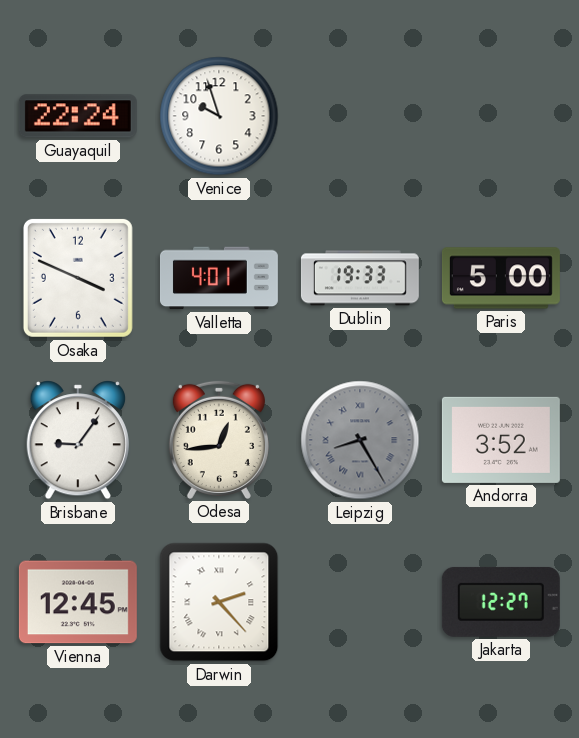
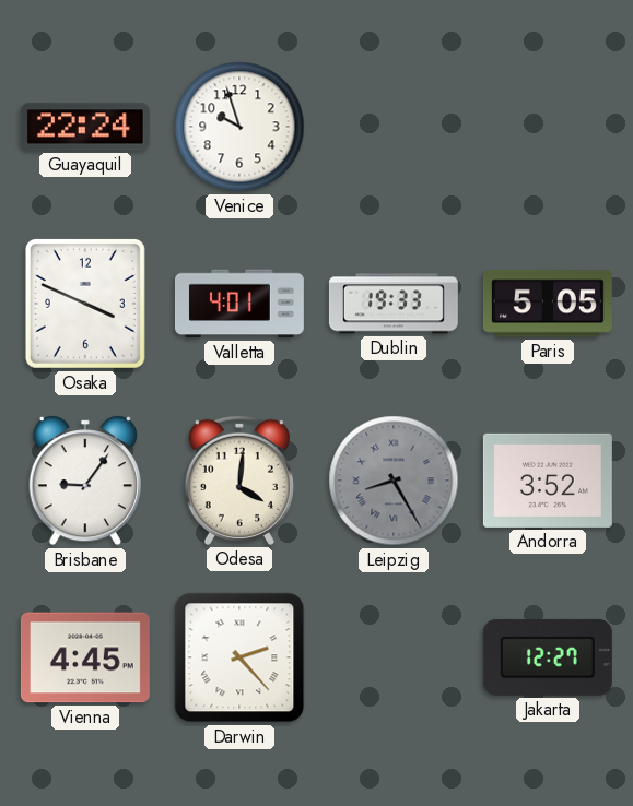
Paris: 5:00 -> 5:05
Odesa: 12:44 -> 4:01
Vienna: 12:45 -> 4:45
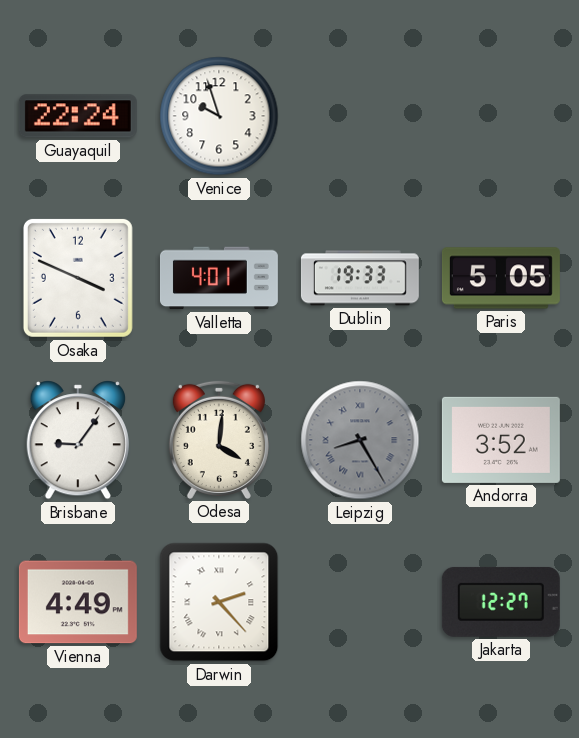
Vienna: 4:45 -> 4:49
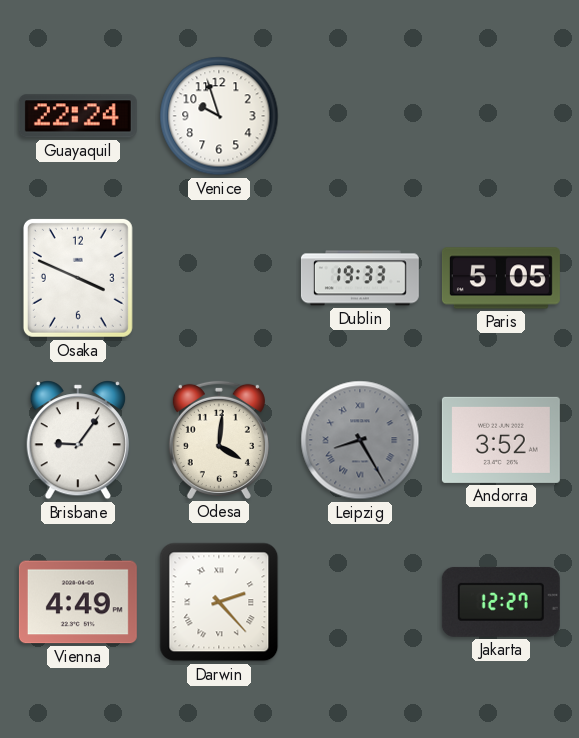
Valletta: 4:01 -> none
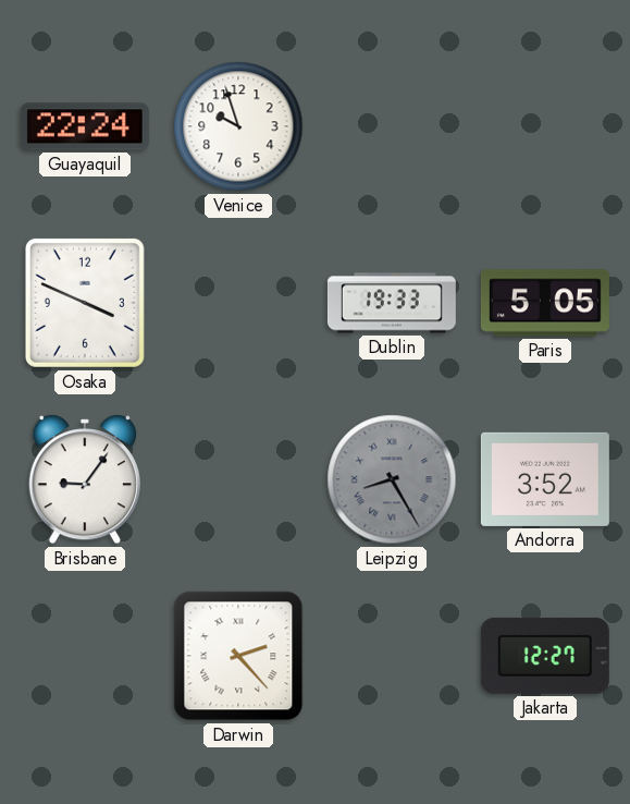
Odesa: 4:01 -> none
Vienna: 4:49 -> none
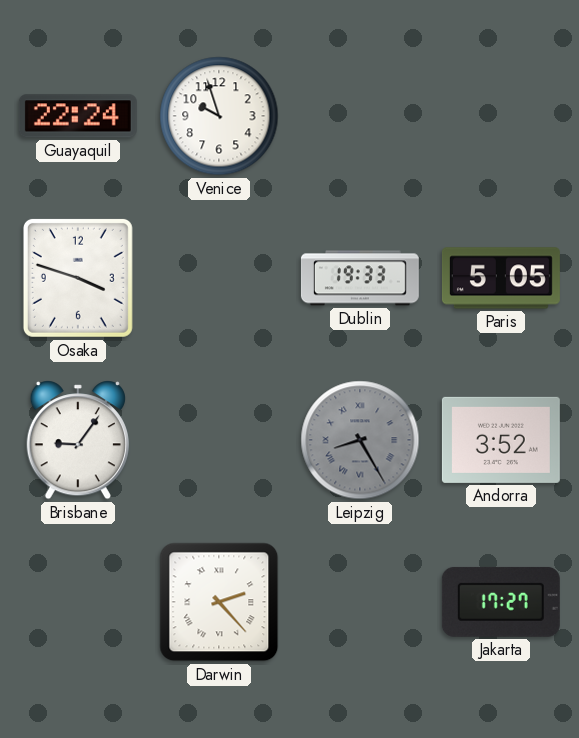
Osaka: 3:49 -> 3:48
Jakarta: 12:27 -> 17:27
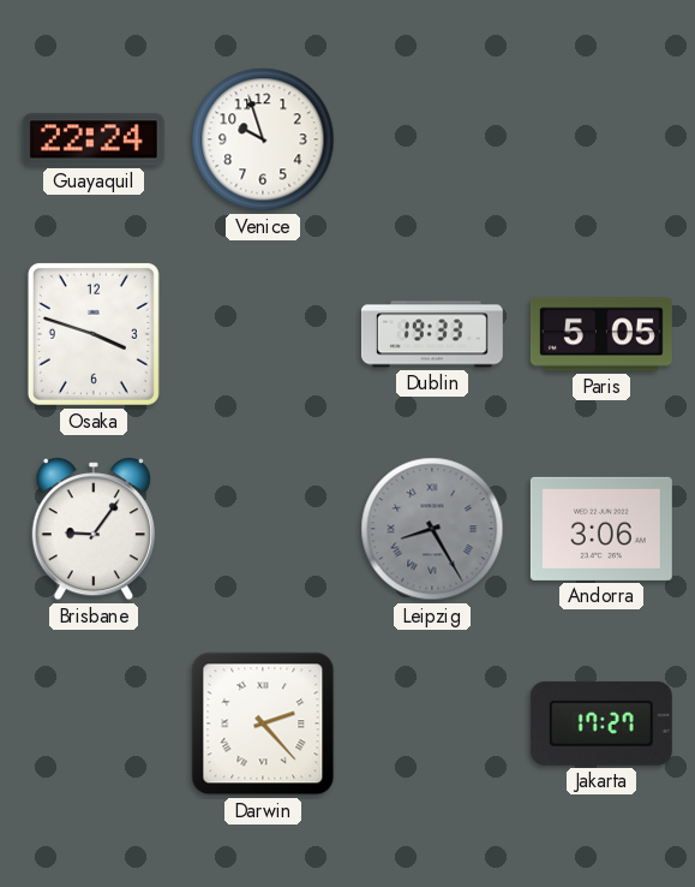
Andorra: 3:52 -> 3:06
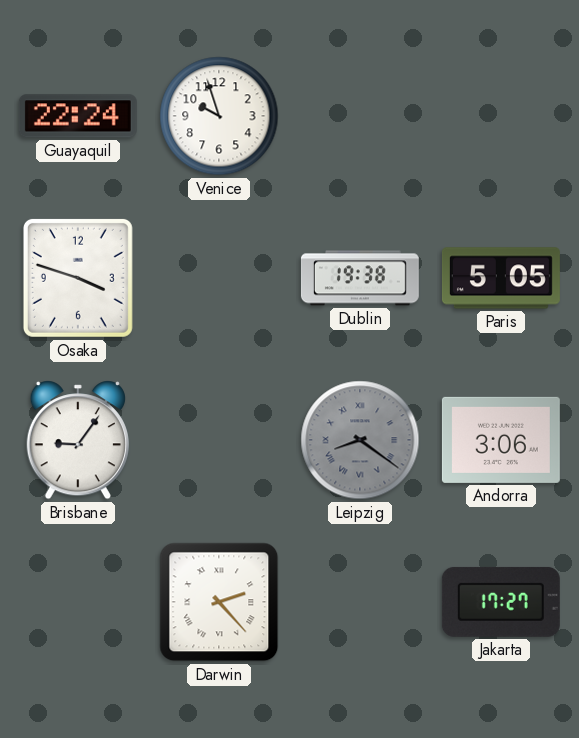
Dublin: 19:33 -> 19:38
Leipzig: 8:25 -> 8:21
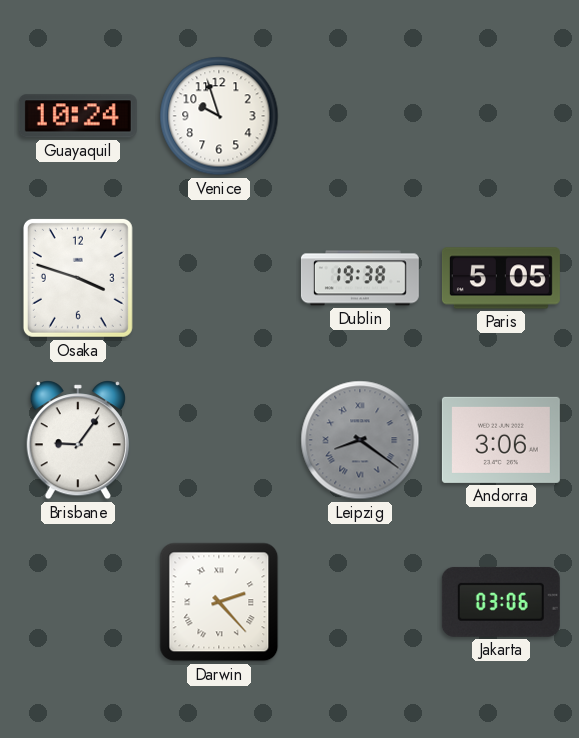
Guayaquil: 22:24 -> 10:24
Jakarta: 17:27 -> 03:06
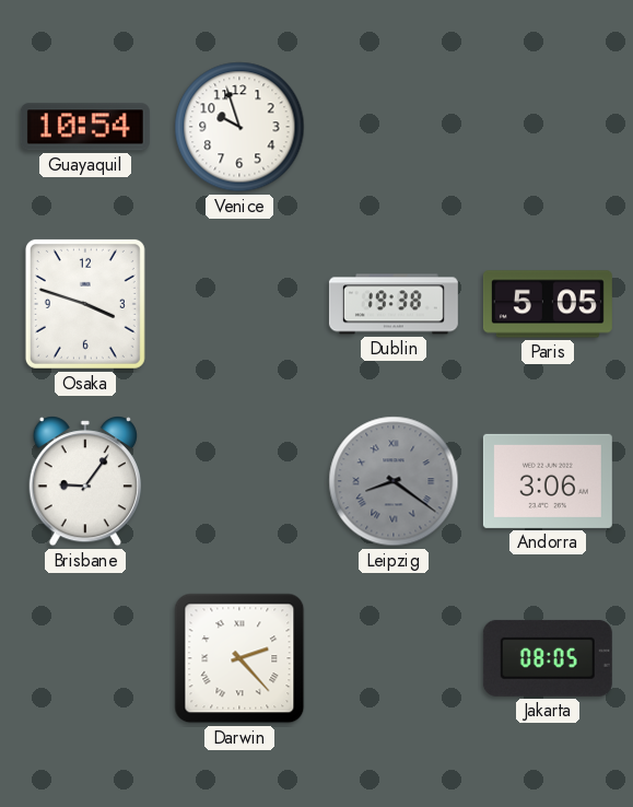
Guayaquil: 10:24 -> 10:54
Jakarta: 03:06 -> 08:05
